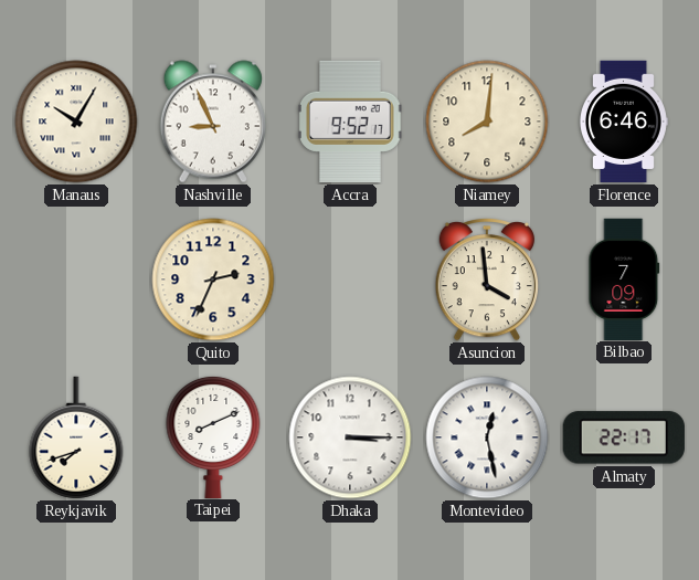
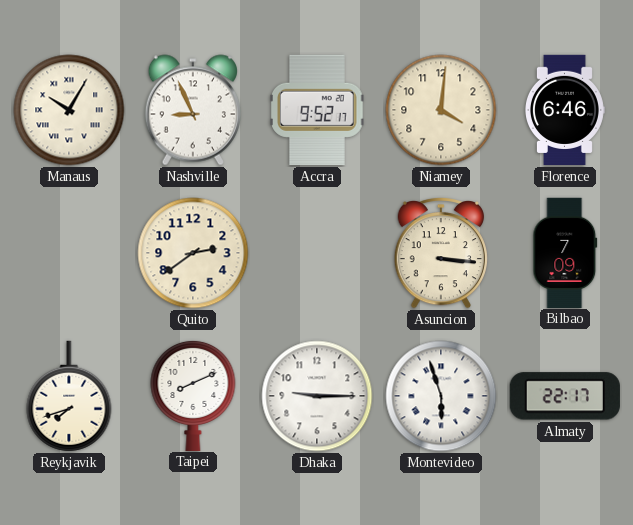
Niamey: 8:01 -> 4:01
Quito: 2:34 -> 2:39
Asuncion: 3:59 -> 3:16
Dhaka: 3:15 -> 9:15
Montevideo: 12:28 -> 5:57
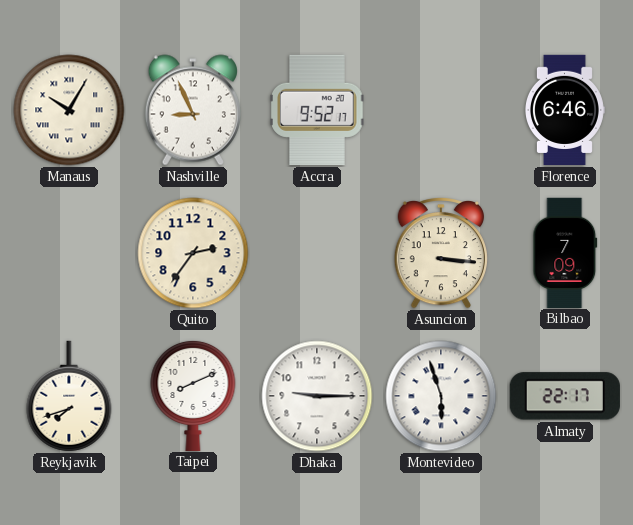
Niamey: 4:01 -> none
Quito: 2:39 -> 2:36
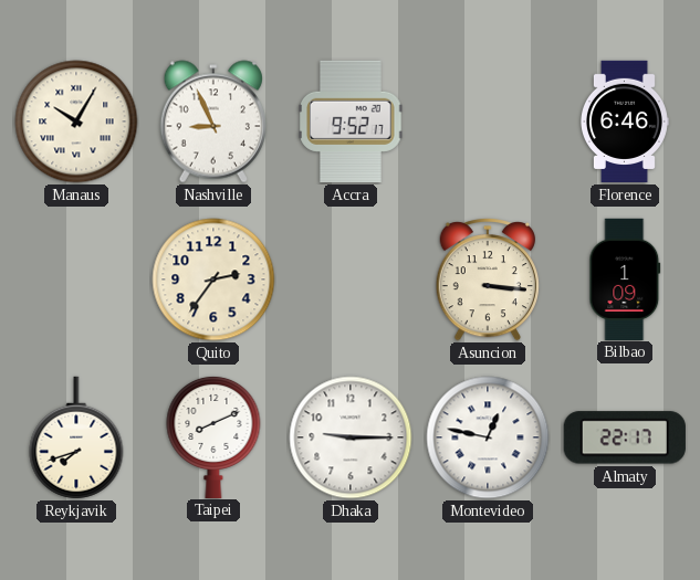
Bilbao: 7:09 -> 1:09
Montevideo: 5:57 -> 12:47
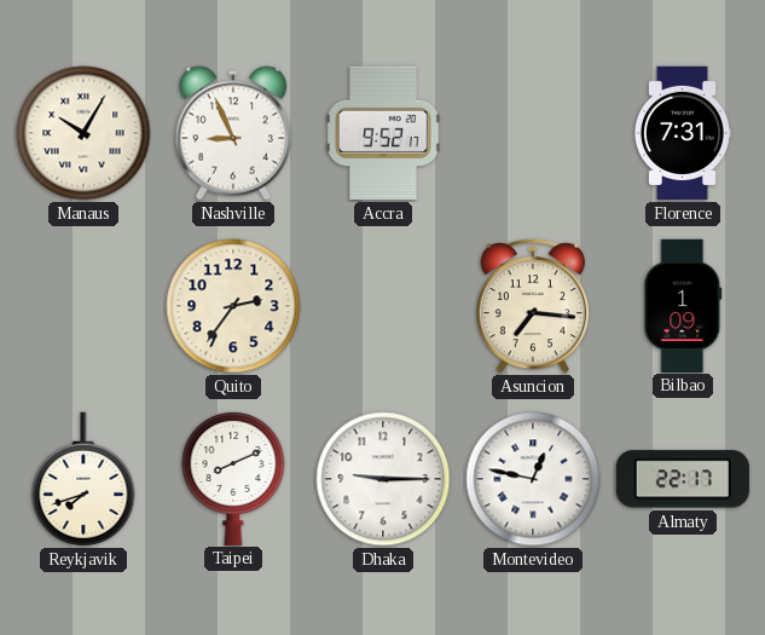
Florence: 6:46 -> 7:31
Asuncion: 3:16 -> 7:16
